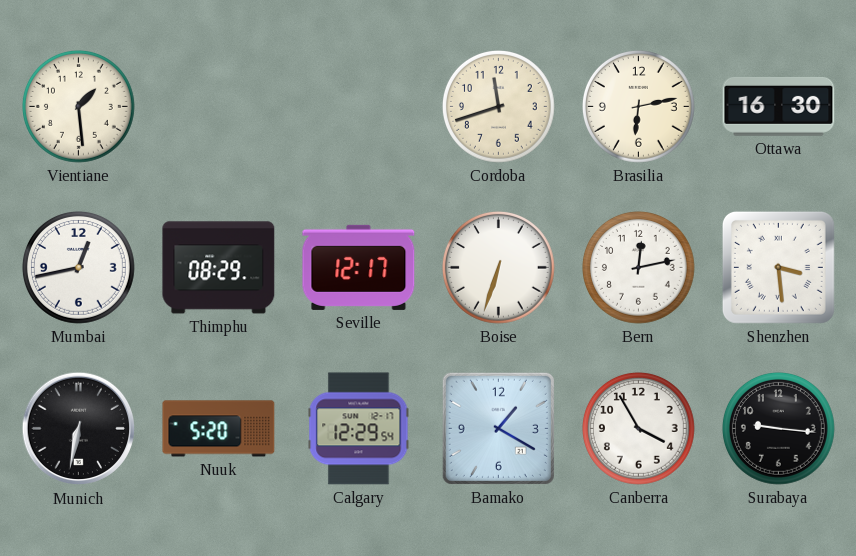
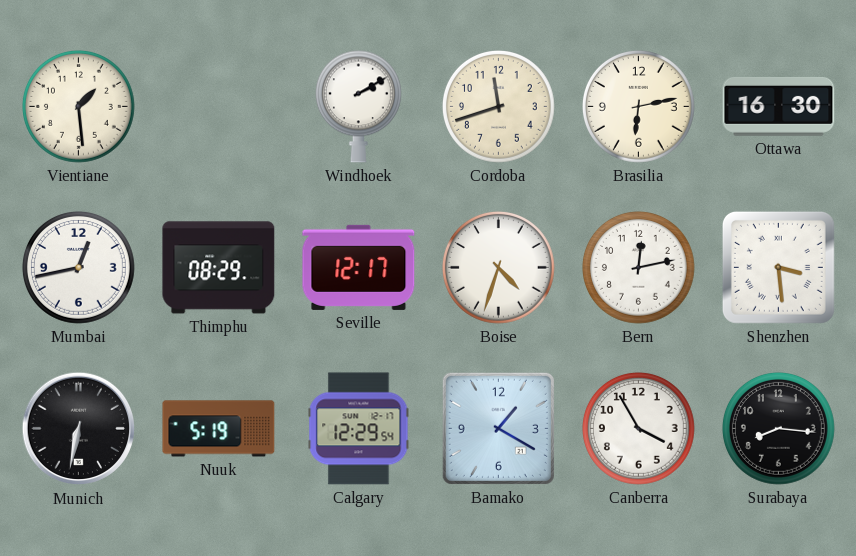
Windhoek: none -> 2:10
Boise: 6:33 -> 4:33
Nuuk: 5:20 -> 5:19
Surabaya: 9:16 -> 8:16
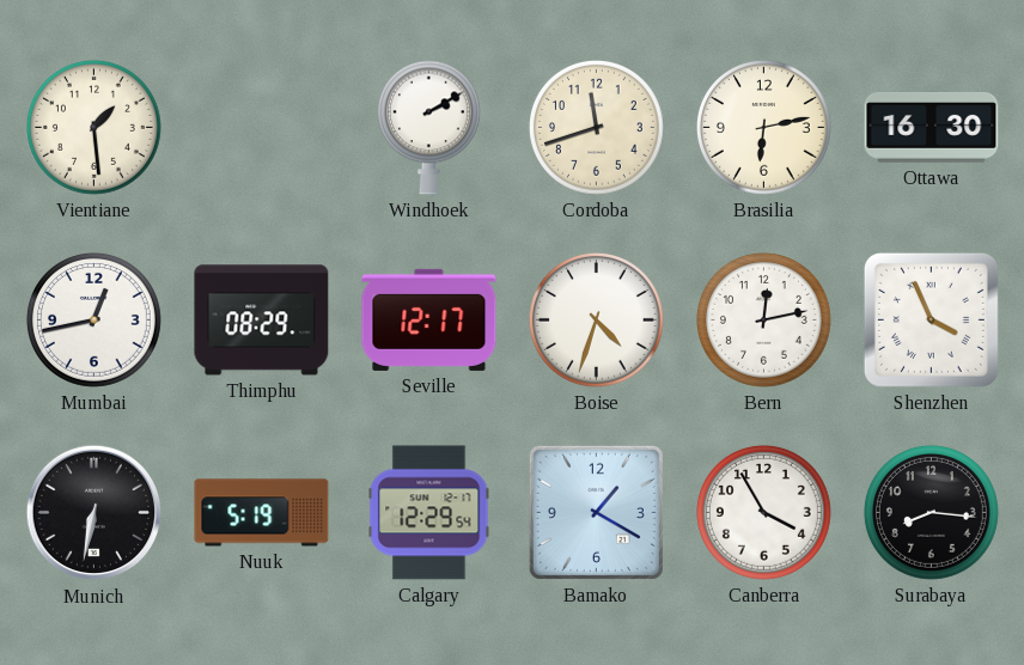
Shenzhen: 3:29 -> 3:56
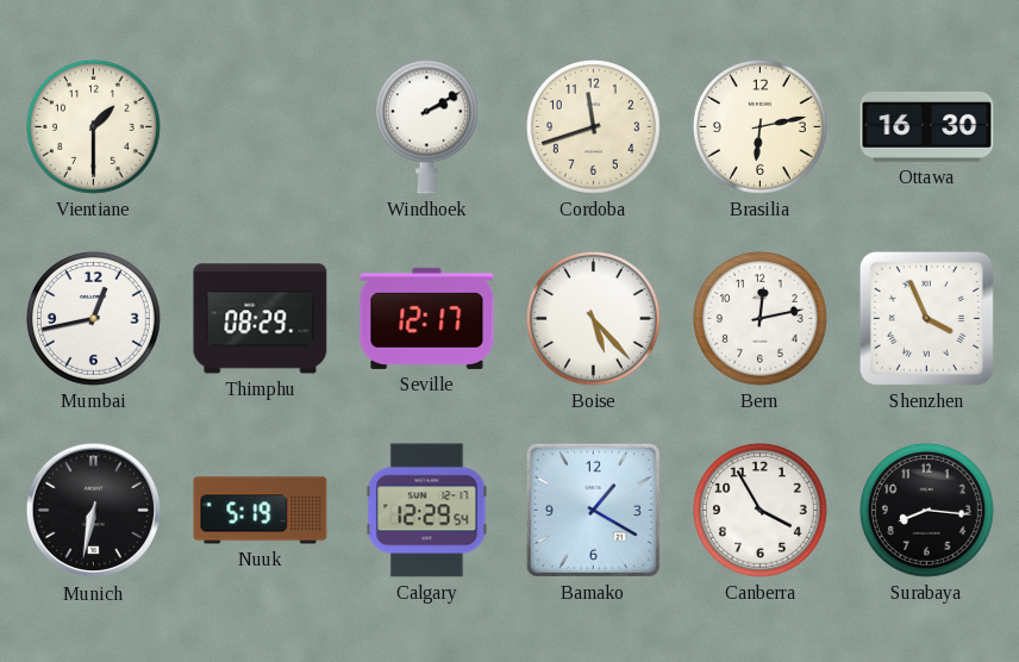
Vientiane: 1:29 -> 1:30
Boise: 4:33 -> 5:23
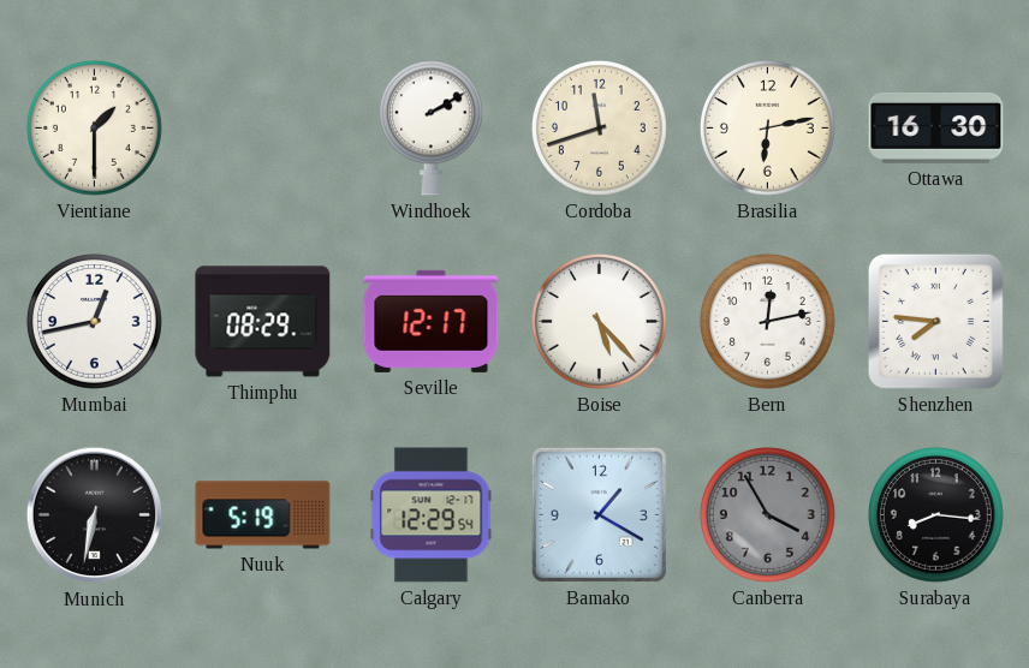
Shenzhen: 3:56 -> 7:46
Canberra dial: white -> grey
